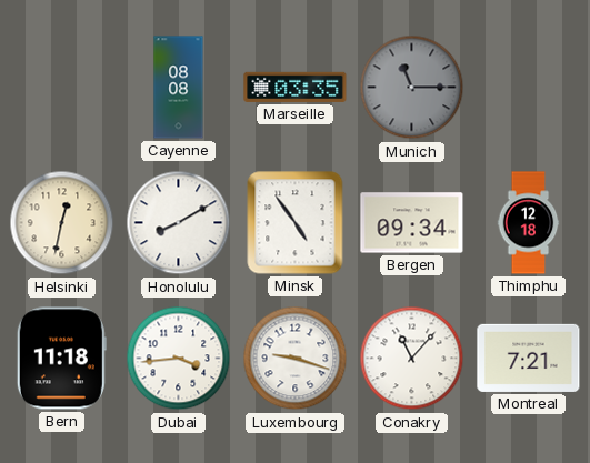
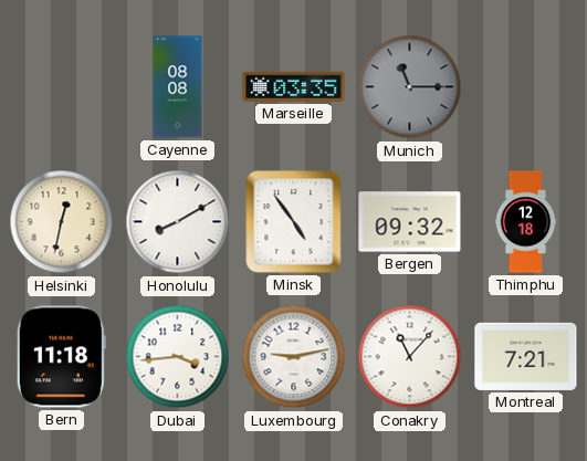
Bergen: 09:34 -> 09:32
Luxembourg: 9:18 -> 9:13
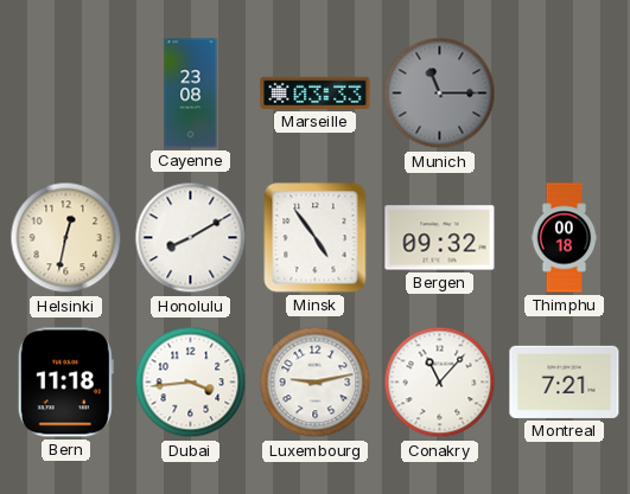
Cayenne: 08:08 -> 23:08
Marseille: 03:35 -> 03:33
Thimphu: 12:18 -> 00:18
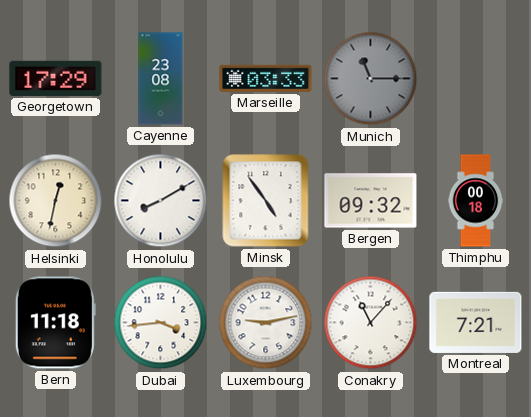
Georgetown: none -> 17:29
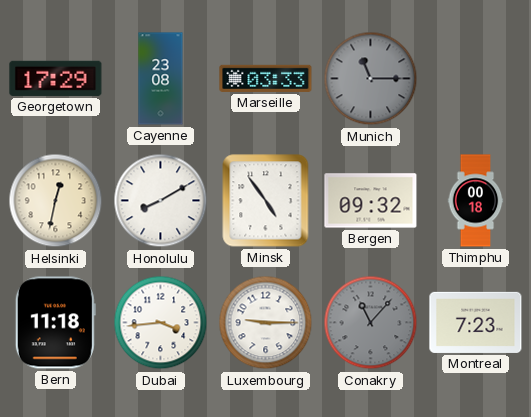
Luxembourg: 9:13 -> 9:15
Conakry dial: white -> grey
Montreal: 7:21 -> 7:23
